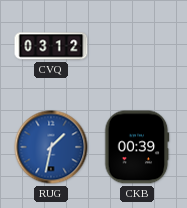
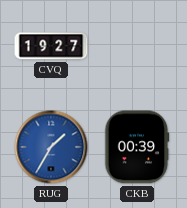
CVQ: 03:12 -> 19:27
RUG: 1:32 -> 1:35
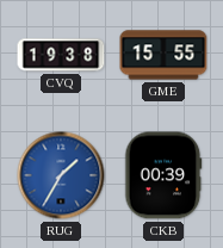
CVQ: 19:27 -> 19:38
GME: none -> 15:55
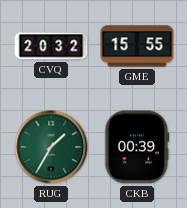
CVQ: 19:38 -> 20:32
RUG dial: blue -> green
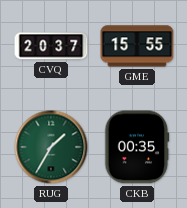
CVQ: 20:32 -> 20:37
CKB: 00:39 -> 00:35
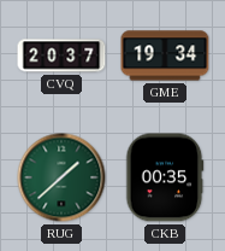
GME: 15:55 -> 19:34
RUG: 1:35 -> 1:38
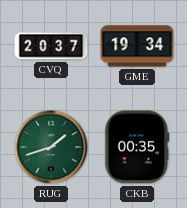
RUG: 1:38 -> 1:42
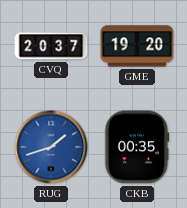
GME: 19:34 -> 19:20
RUG dial: green -> blue
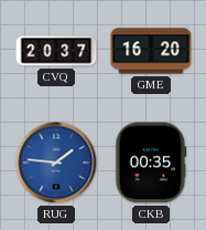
GME: 19:20 -> 16:20
RUG: 1:42 -> 1:46
